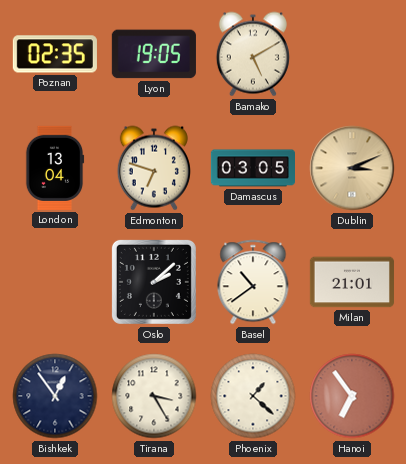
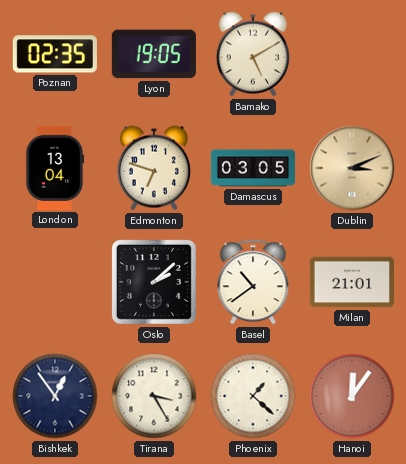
Hanoi: 6:54 -> 12:06
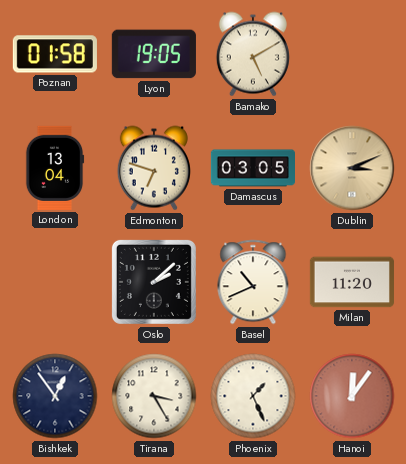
Poznan: 02:35 -> 01:58
Basel: 10:39 -> 10:41
Milan: 21:01 -> 11:20
Phoenix: 1:22 -> 1:26
